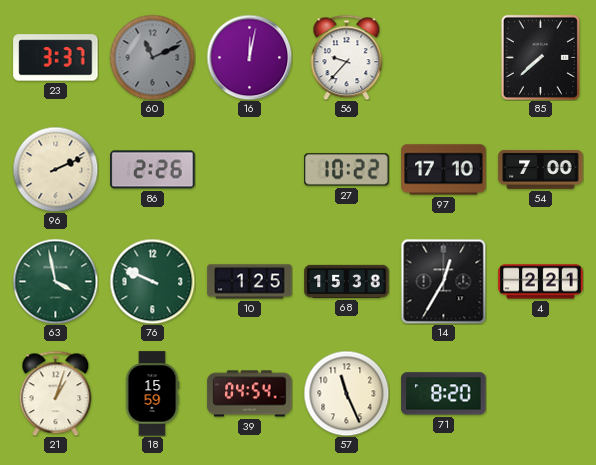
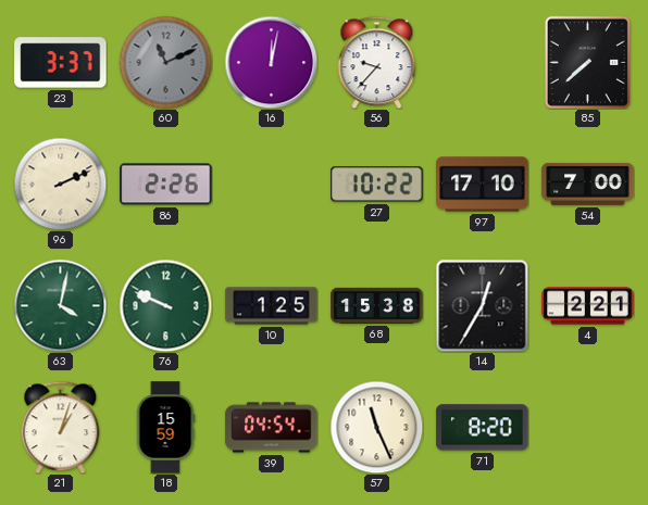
63: 3:58 -> 4:02
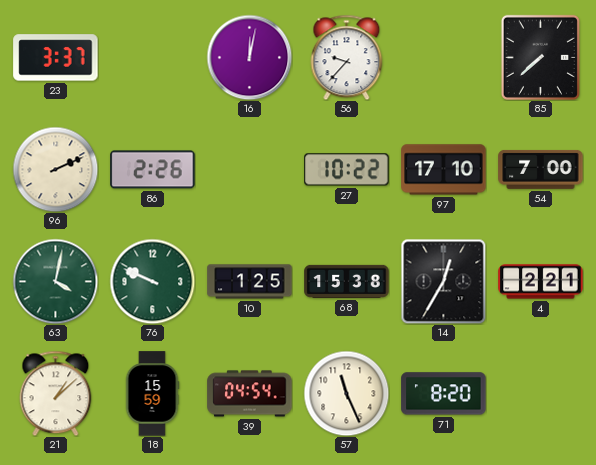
60: 11:11 -> none
21: 1:03 -> 1:08
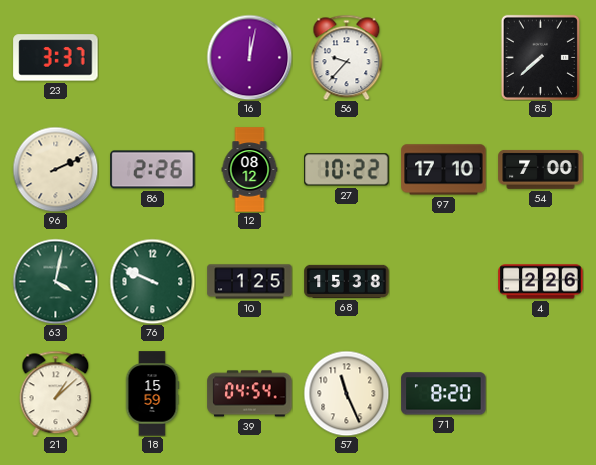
12: none -> 08:12
14: 12:35 -> none
4: 2:21 -> 2:26
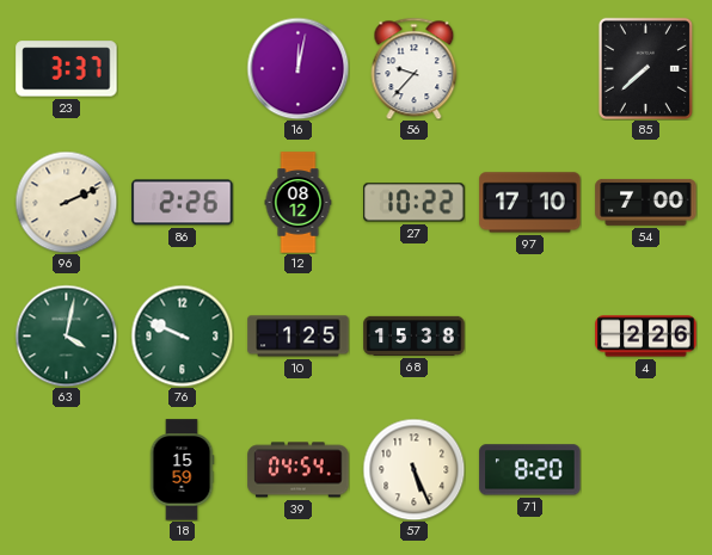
21: 1:08 -> none
57: 11:26 -> 5:26
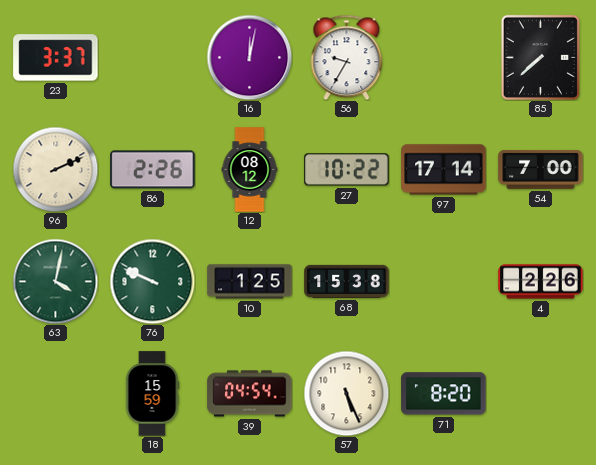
56: 9:37 -> 9:35
97: 17:10 -> 17:14
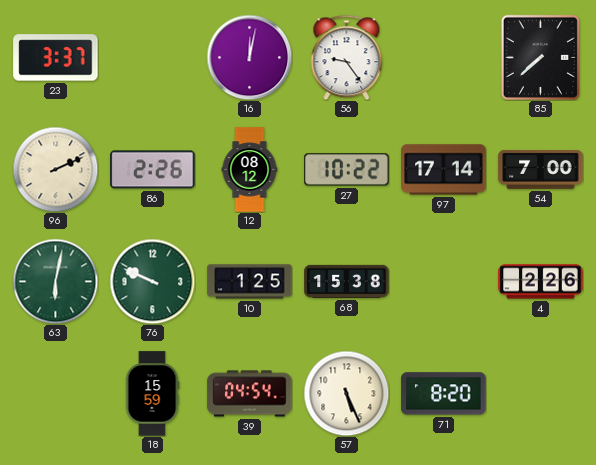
56: 9:35 -> 9:24
63: 4:02 -> 6:02
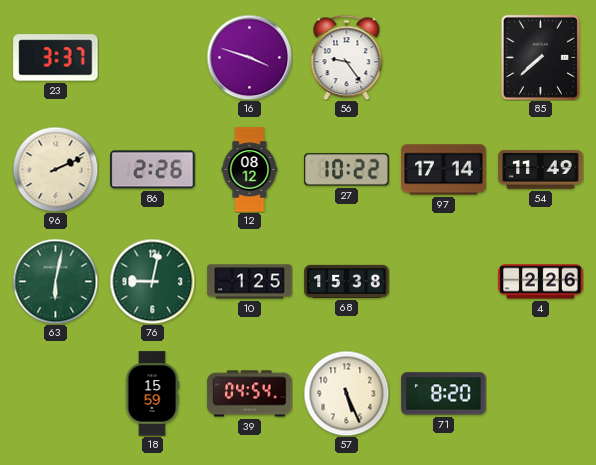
16: 12:02 -> 3:48
54: 7:00 -> 11:49
76: 9:49 -> 9:02
